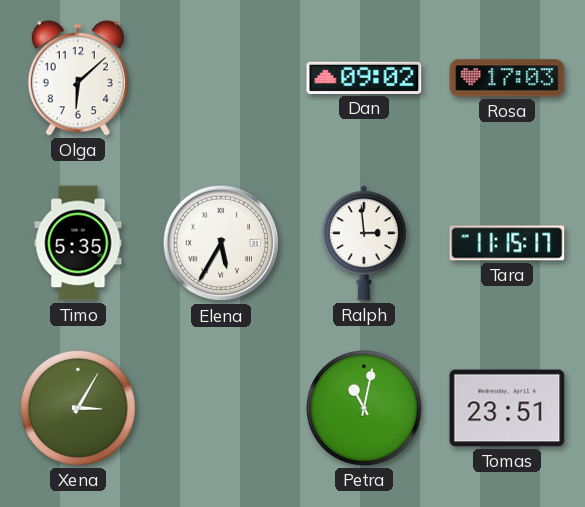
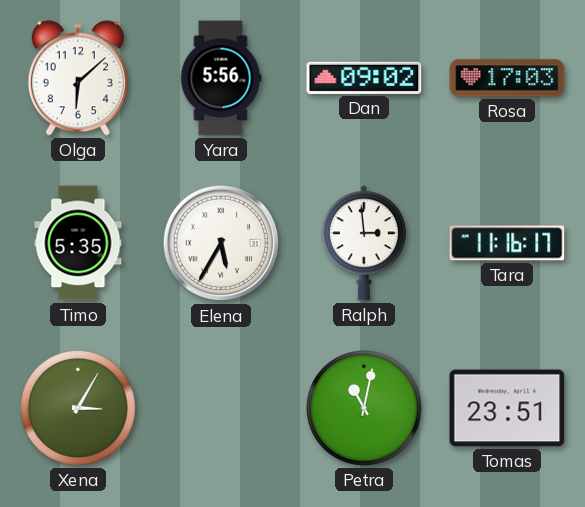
Yara: none -> 5:56
Tara: 11:15 -> 11:16
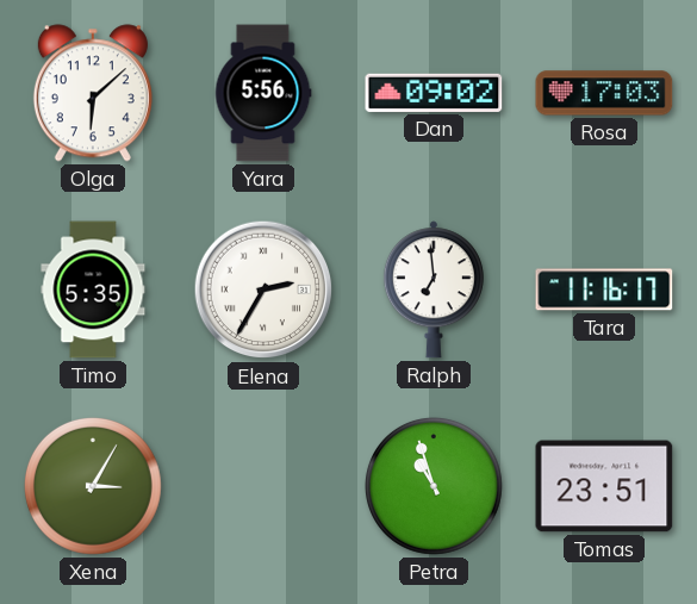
Elena: 5:35 -> 2:35
Ralph: 2:59 -> 6:59
Petra: 11:02 -> 10:57
